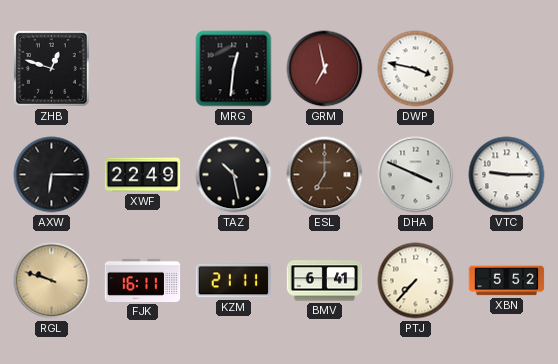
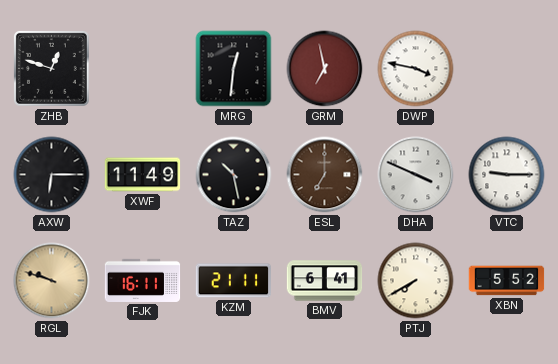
XWF: 22:49 -> 11:49
PTJ: 7:37 -> 7:40
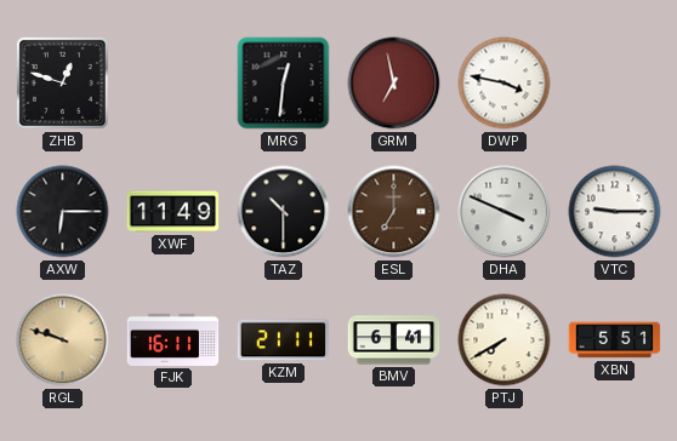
TAZ: 10:28 -> 10:30
XBN: 5:52 -> 5:51
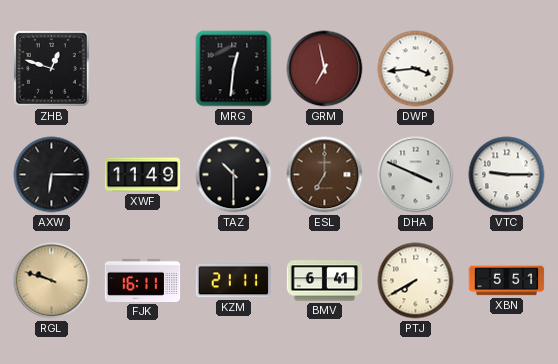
DWP: 3:47 -> 3:44
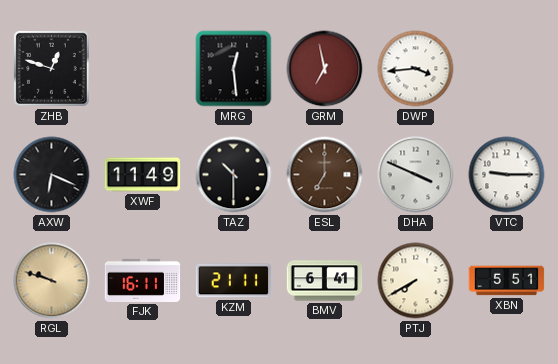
MRG: 12:31 -> 12:29
AXW: 6:15 -> 6:19
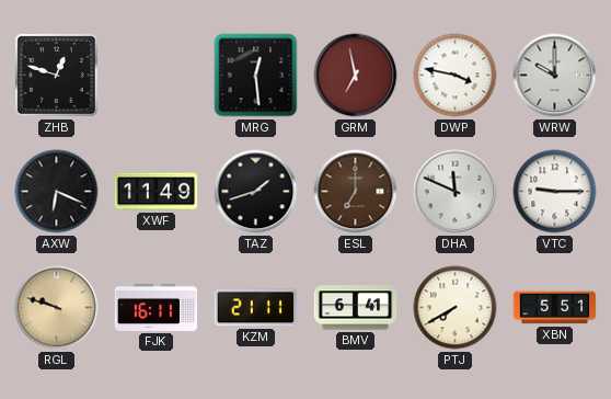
DWP: 3:44 -> 3:47
WRW: none -> 10:00
TAZ: 10:30 -> 1:42
DHA: 3:49 -> 11:49
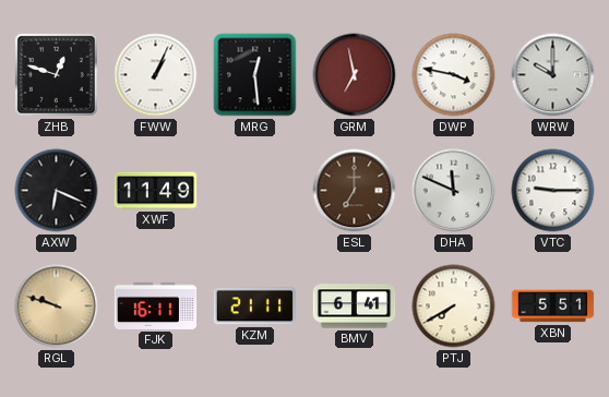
FWW: none -> 1:04
TAZ: 1:42 -> none
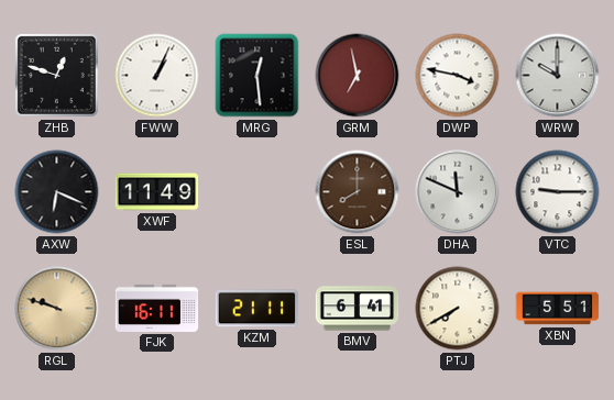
ESL: 7:00 -> 8:00
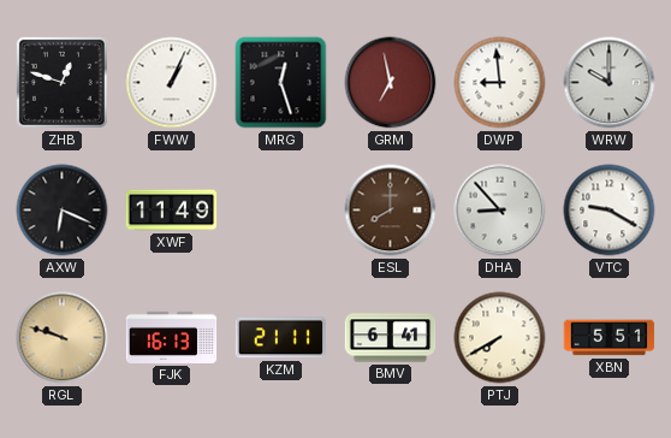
MRG: 12:29 -> 12:27
DWP: 3:47 -> 8:59
DHA: 11:49 -> 8:53
VTC: 9:15 -> 9:20
FJK: 16:11 -> 16:13
